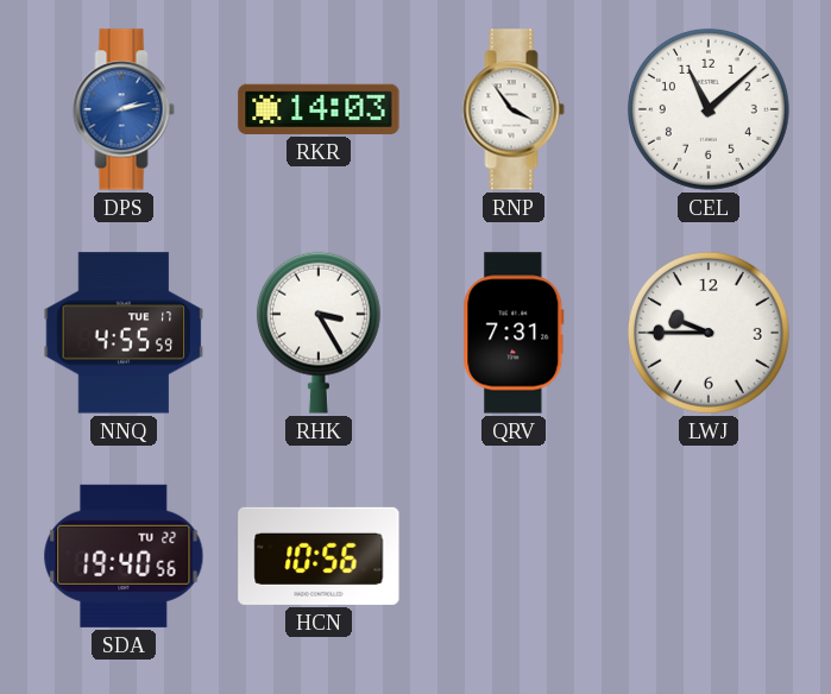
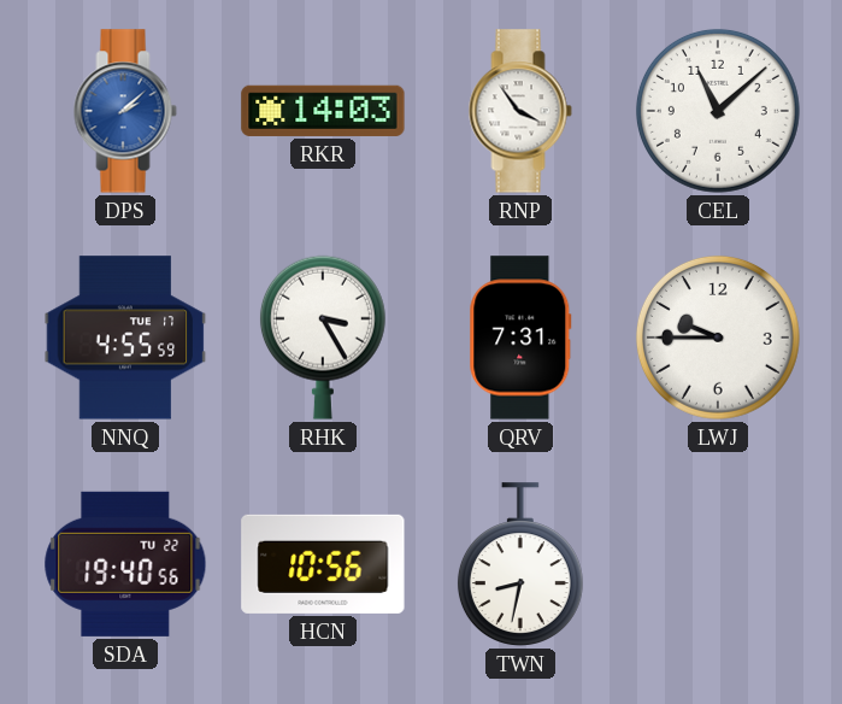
DPS: 2:13 -> 2:08
TWN: none -> 8:32
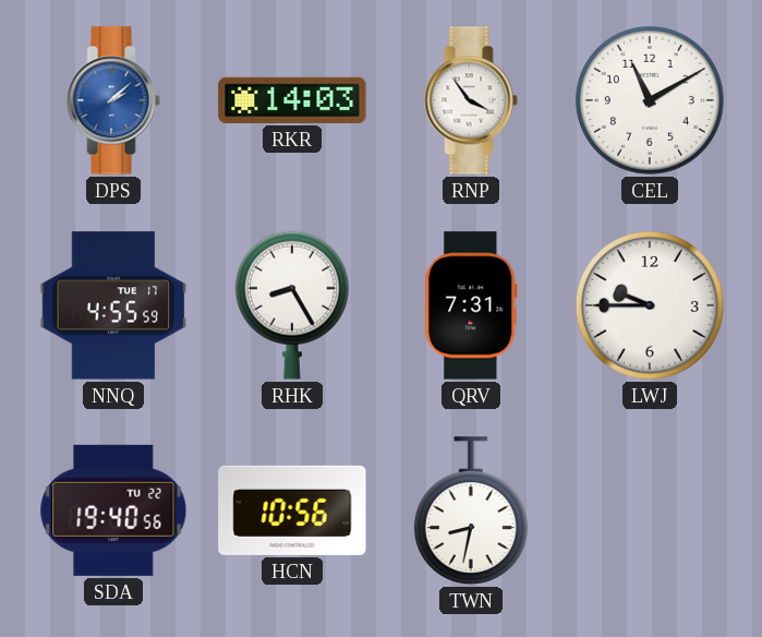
CEL: 11:08 -> 11:10
RHK: 3:25 -> 8:25
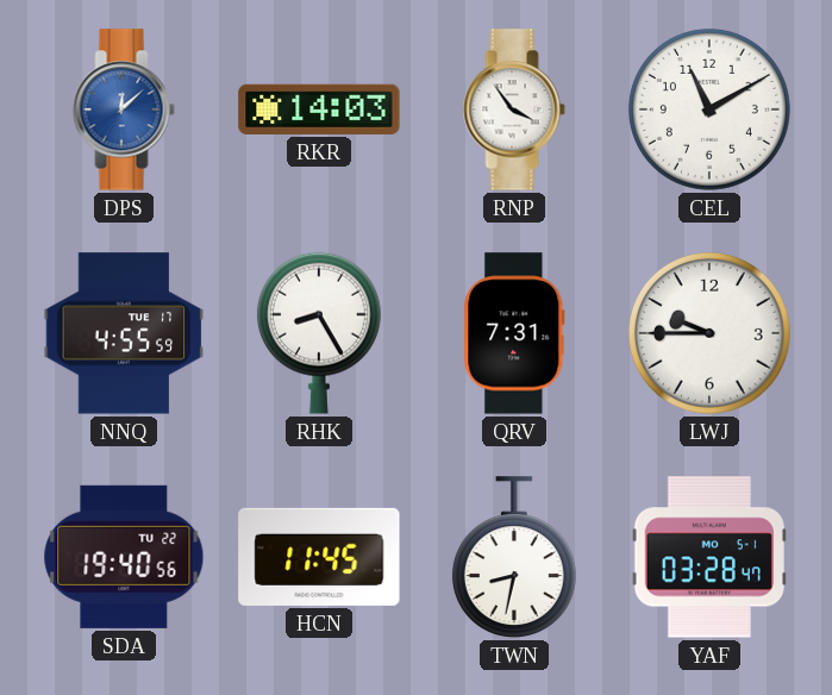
DPS: 2:08 -> 12:08
HCN: 10:56 -> 11:45
YAF: none -> 03:28
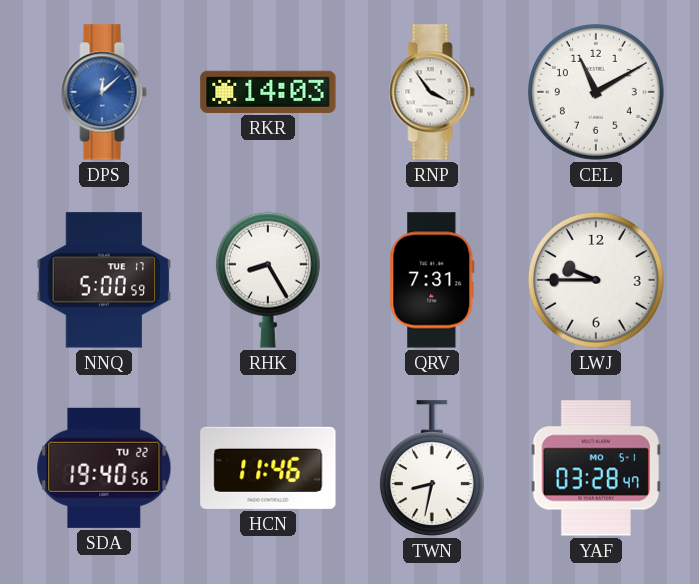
NNQ: 4:55 -> 5:00
HCN: 11:45 -> 11:46
